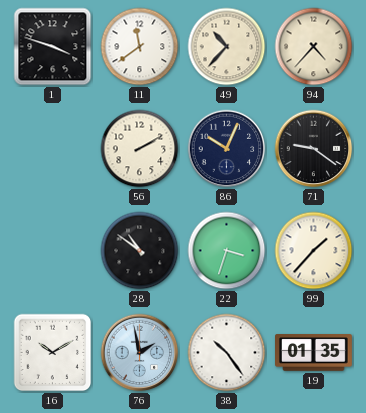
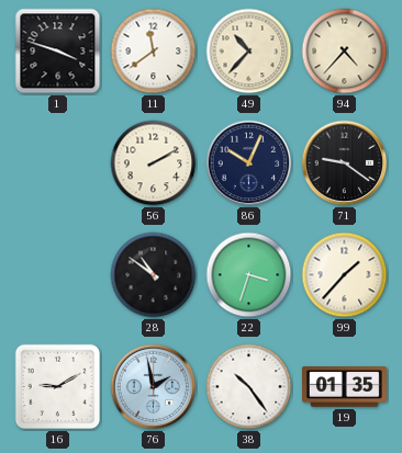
16: 10:10 -> 9:10
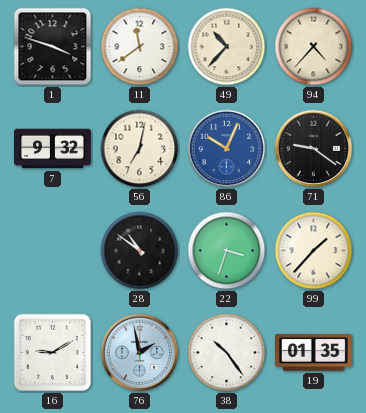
7: none -> 9:32
56: 2:10 -> 7:02
86 dial: navy -> blue
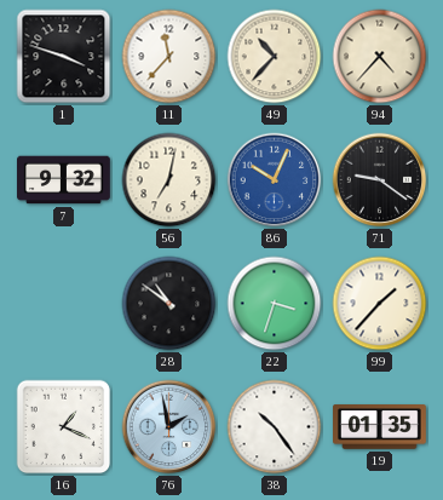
11: 11:39 -> 11:37
16: 9:10 -> 1:19
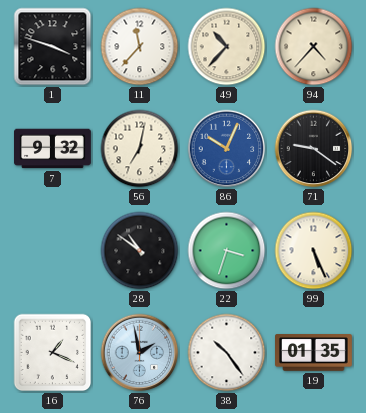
99: 1:37 -> 5:26
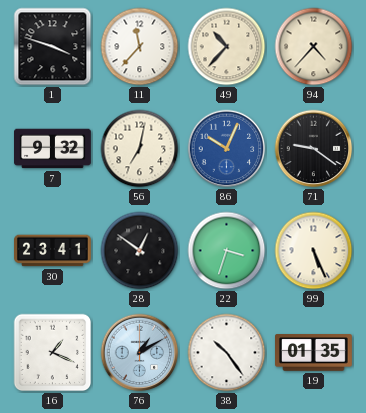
30: none -> 23:41
28: 10:51 -> 12:51
76: 1:58 -> 1:10
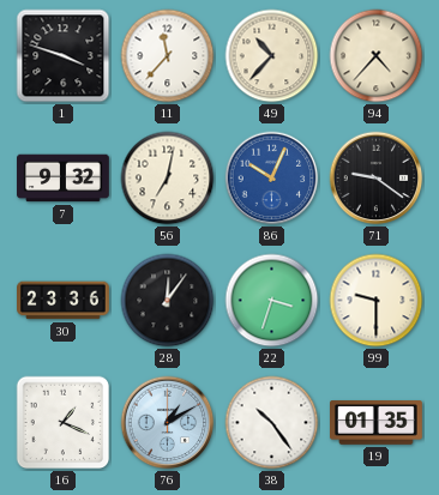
30: 23:41 -> 23:36
28: 12:51 -> 12:06
99: 5:26 -> 9:30
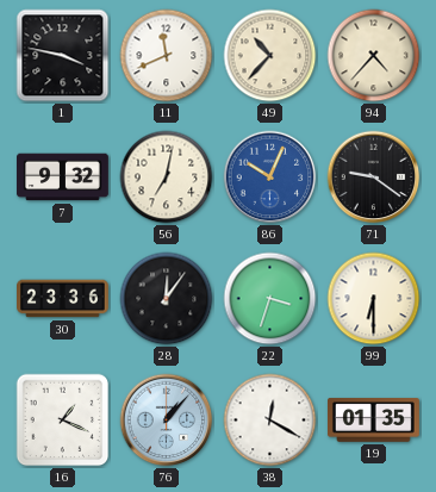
1: 3:48 -> 3:47
11: 11:37 -> 11:41
99: 9:30 -> 6:30
76: 1:10 -> 1:07
38: 10:24 -> 12:20
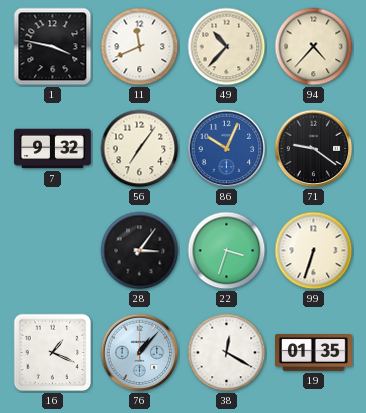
56: 7:02 -> 7:06
30: 23:36 -> none
28: 12:06 -> 3:06
99: 6:30 -> 6:33
